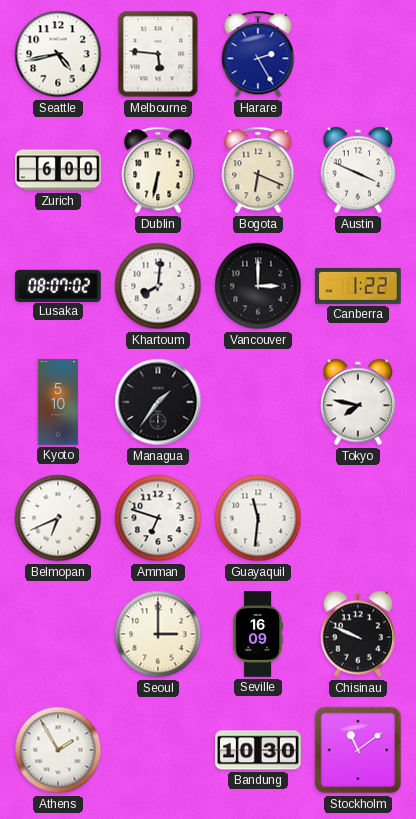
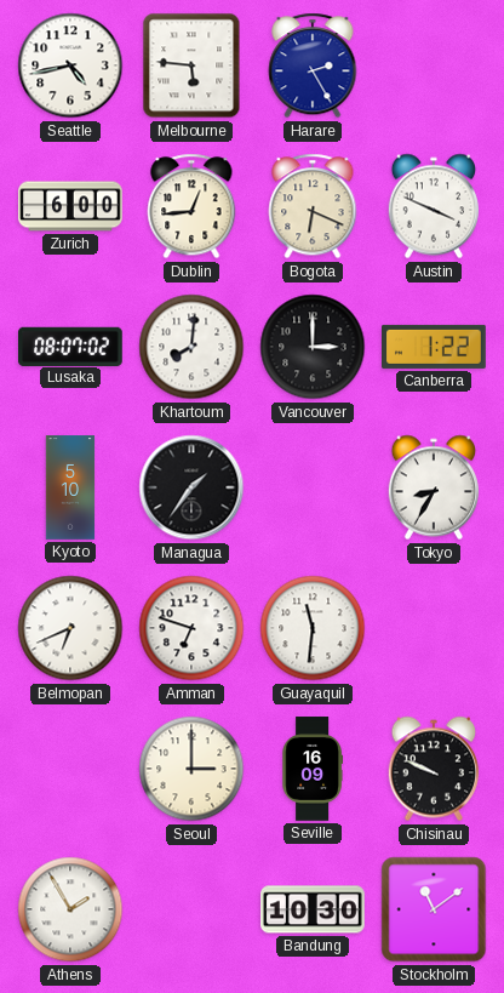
Dublin: 6:32 -> 12:44
Tokyo: 7:47 -> 8:35
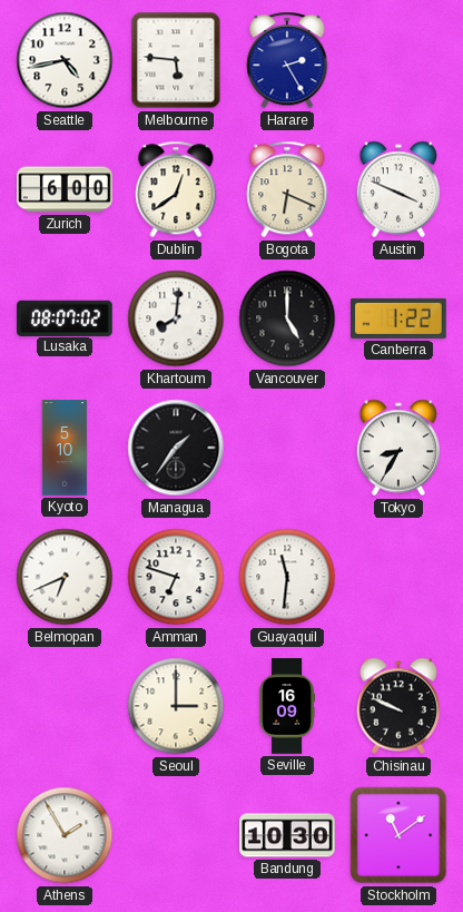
Dublin: 12:44 -> 12:39
Vancouver: 3:00 -> 5:00
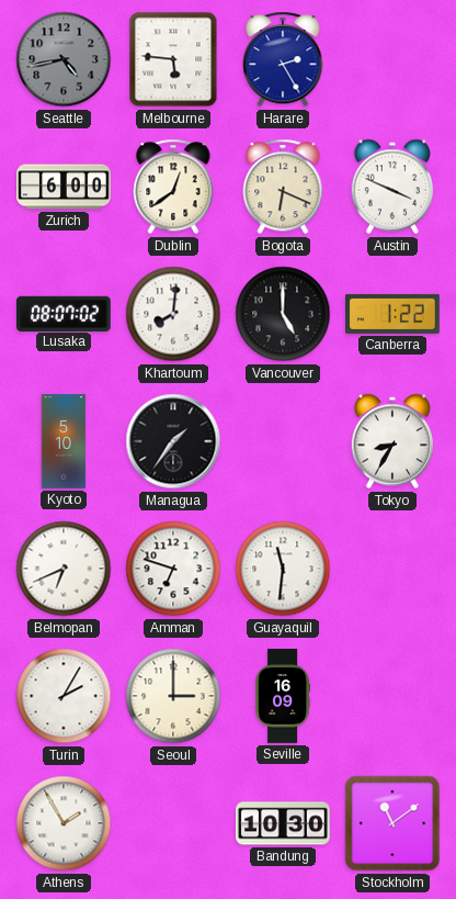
Seattle dial: white -> grey
Turin: none -> 2:05
Chisinau: 9:49 -> none
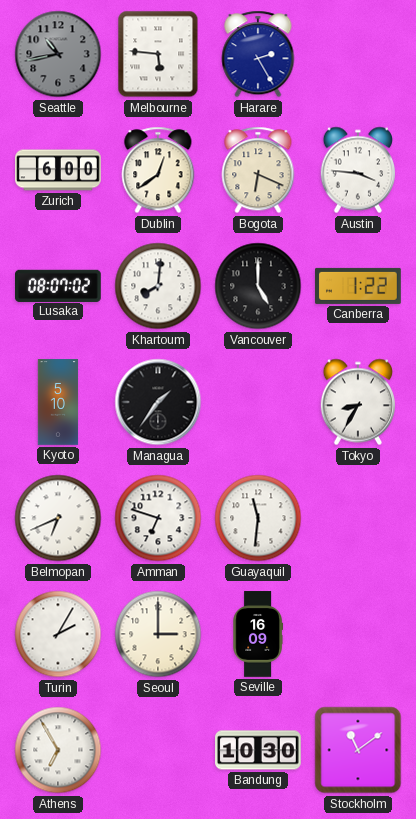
Seattle: 4:43 -> 10:43
Austin: 3:49 -> 3:46
Athens: 1:55 -> 6:55
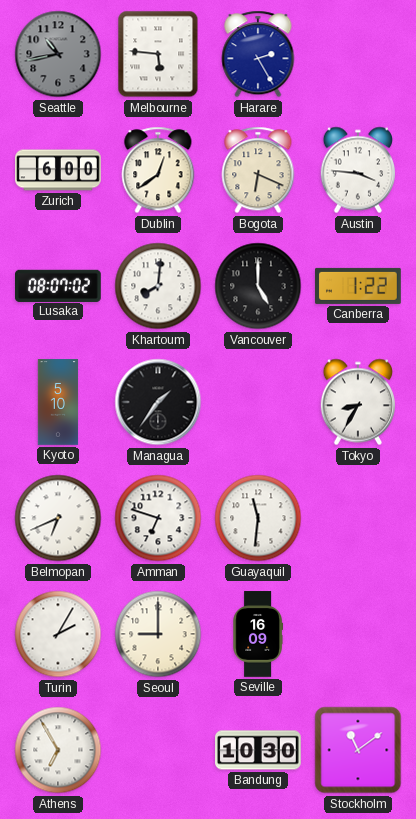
Seoul: 3:00 -> 9:00
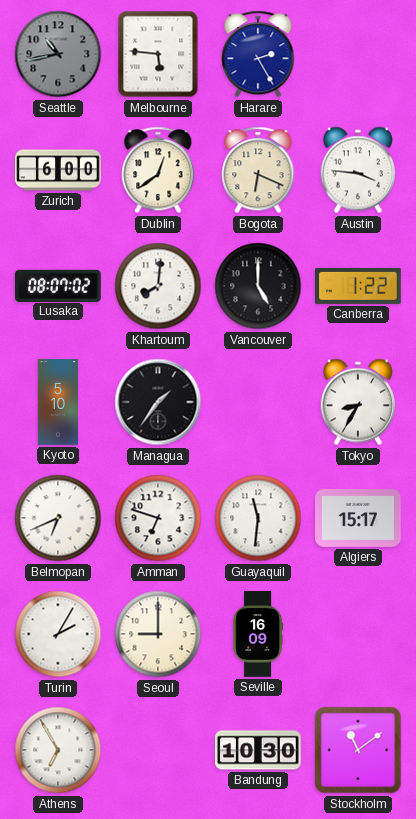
Algiers: none -> 15:17
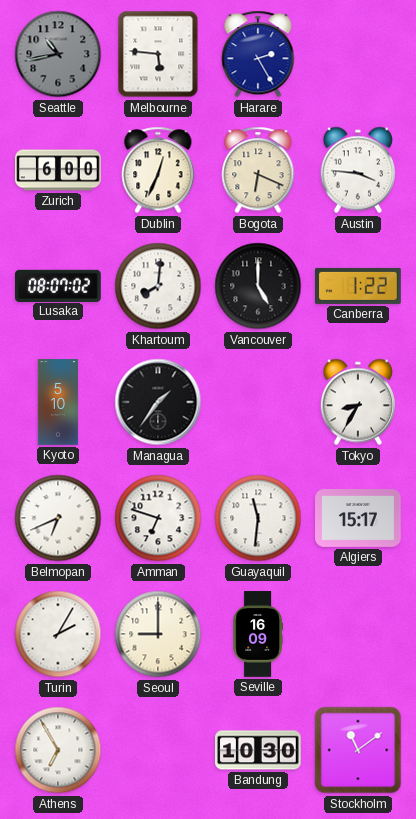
Dublin: 12:39 -> 12:34
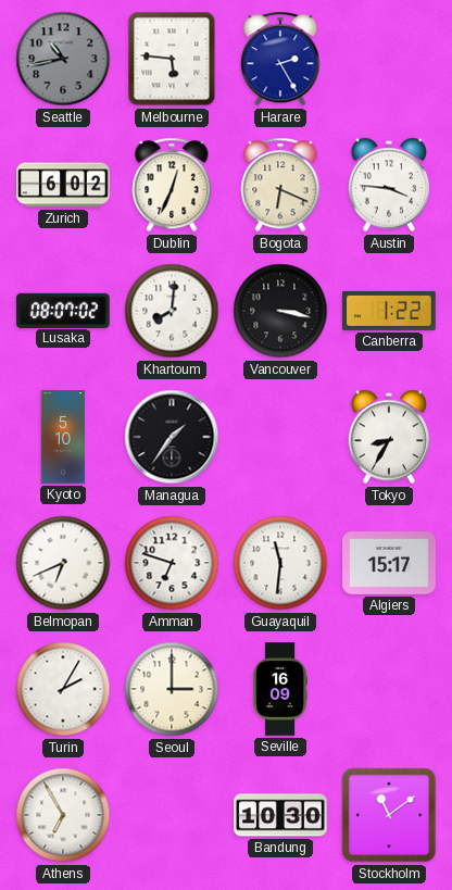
Zurich: 6:00 -> 6:02
Vancouver: 5:00 -> 3:17
Seoul: 9:00 -> 3:00
